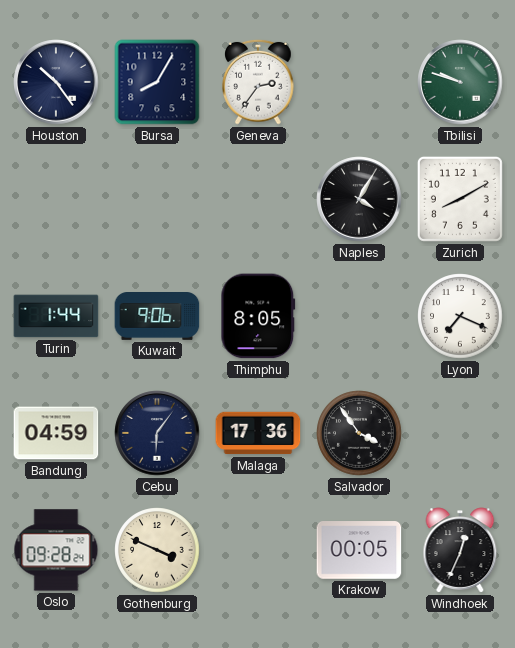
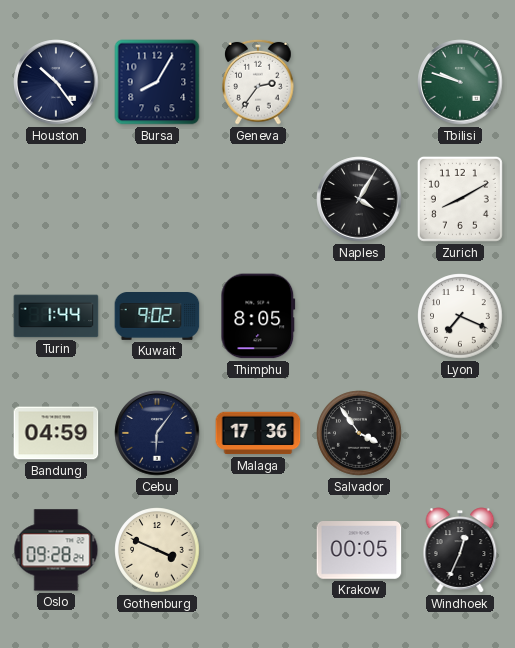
Kuwait: 9:06 -> 9:02
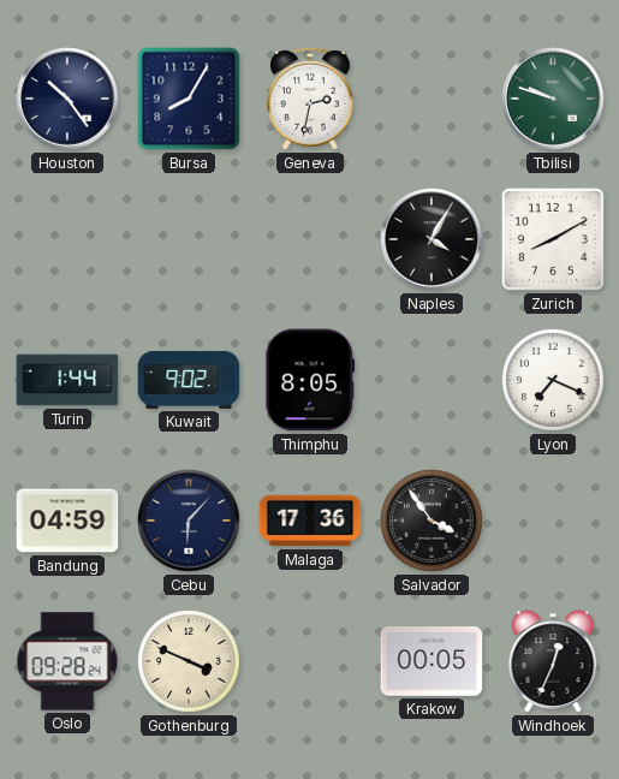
Geneva: 2:36 -> 2:32
Cebu: 6:06 -> 6:07
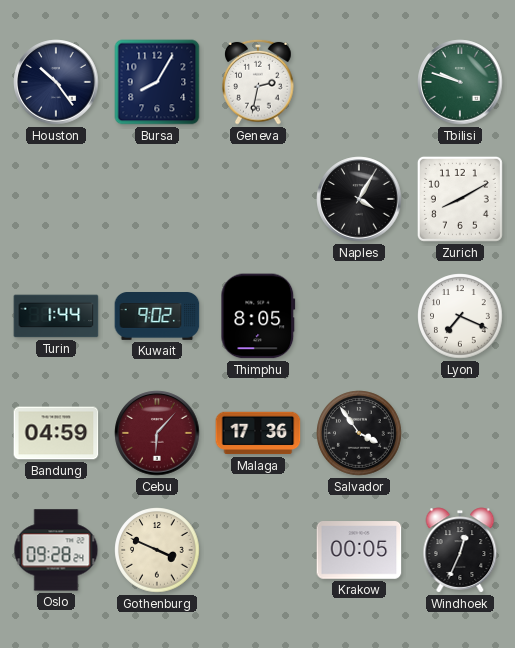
Cebu dial: navy -> burgundy
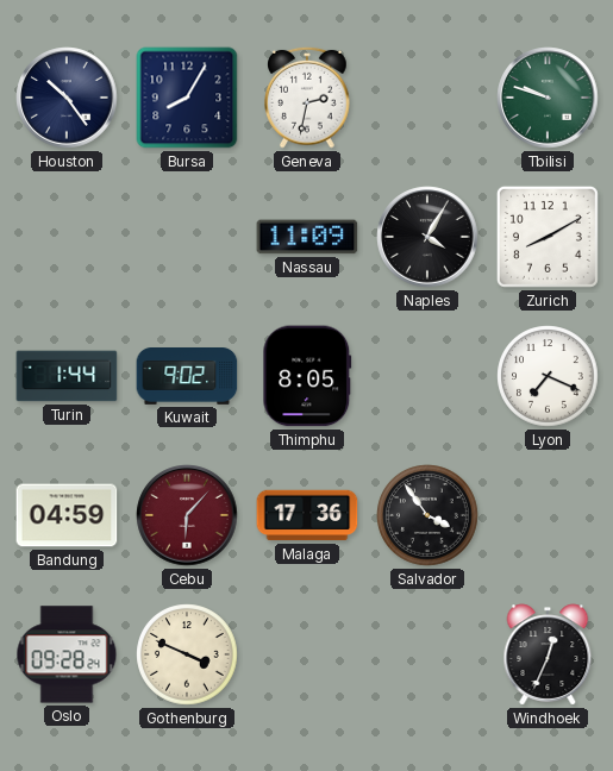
Nassau: none -> 11:09
Krakow: 00:05 -> none
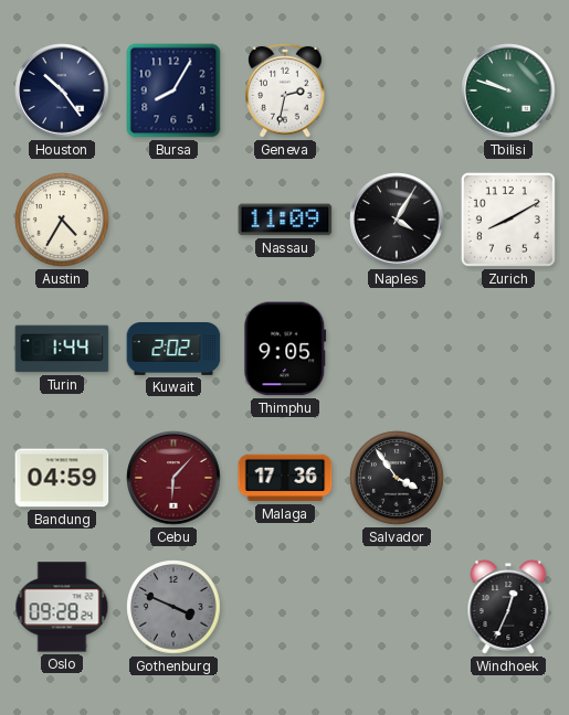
Austin: none -> 4:35
Kuwait: 9:02 -> 2:02
Thimphu: 8:05 -> 9:05
Lyon: 7:19 -> none
Gothenburg dial: cream -> grey
